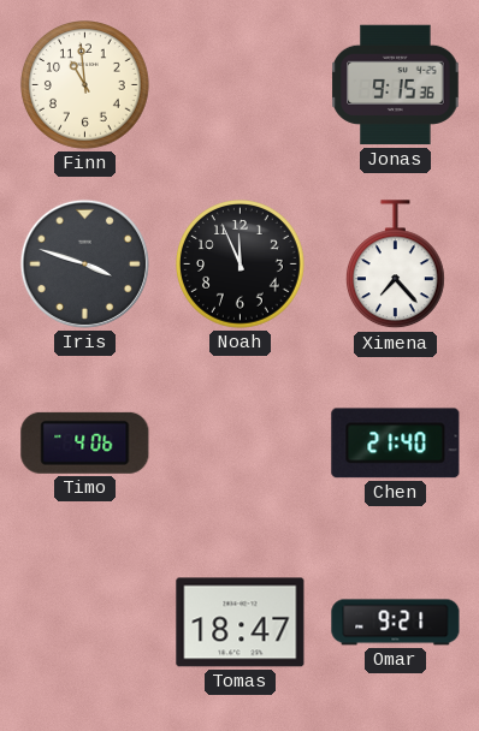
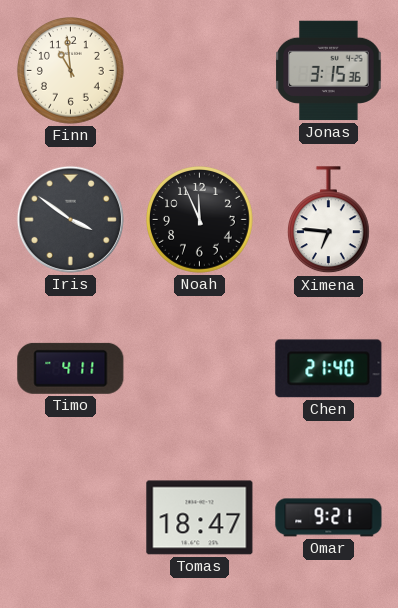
Jonas: 9:15 -> 3:15
Iris: 3:48 -> 3:51
Ximena: 7:23 -> 6:46
Timo: 4:06 -> 4:11
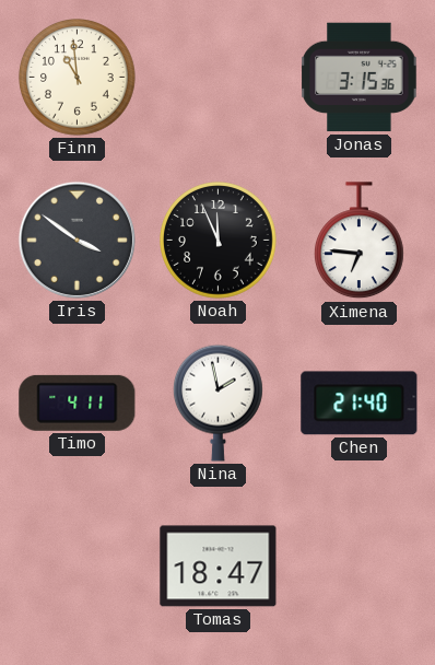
Nina: none -> 1:58
Omar: 9:21 -> none
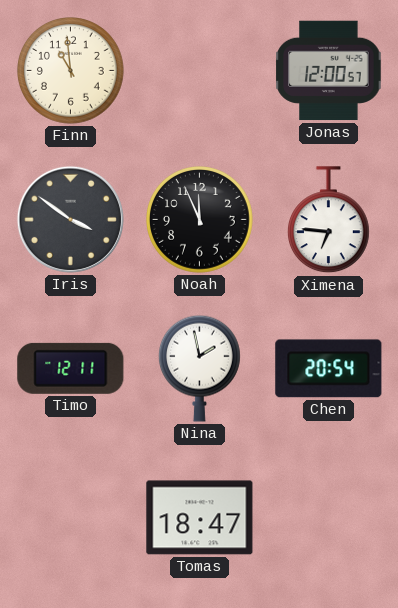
Jonas: 3:15 -> 12:00
Timo: 4:11 -> 12:11
Chen: 21:40 -> 20:54
